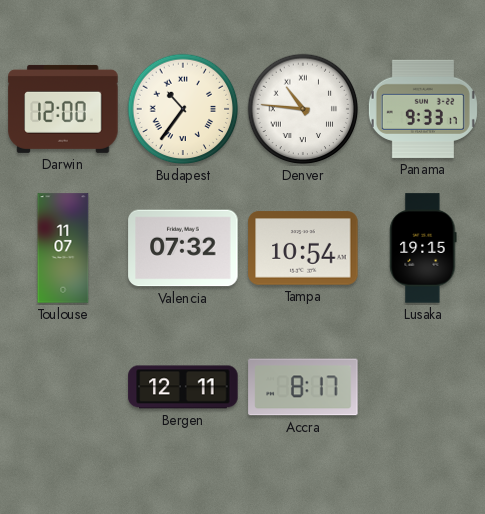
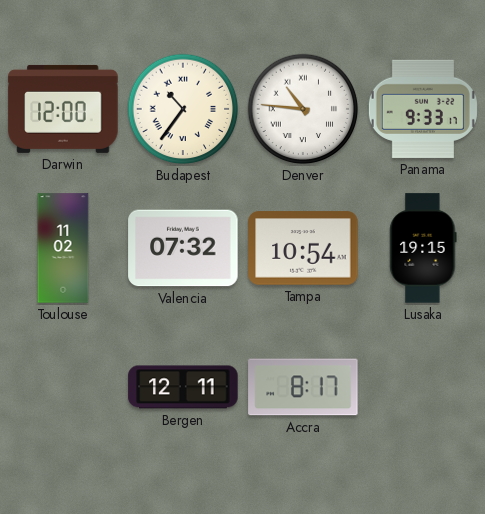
Toulouse: 11:07 -> 11:02
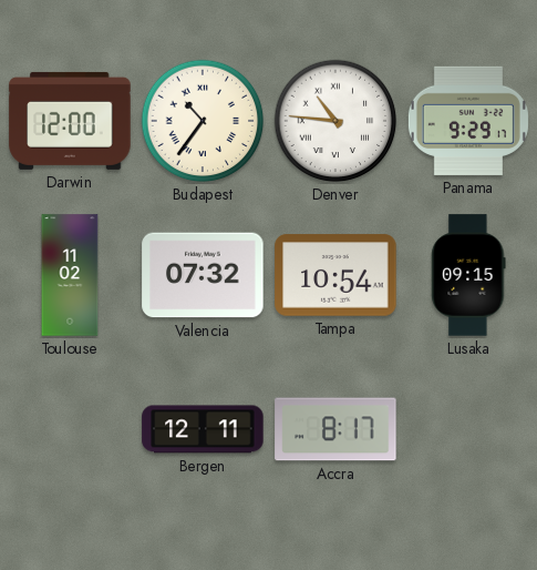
Panama: 9:33 -> 9:29
Lusaka: 19:15 -> 09:15
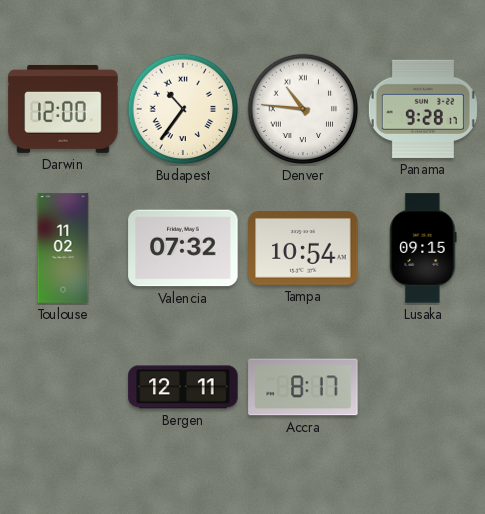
Panama: 9:29 -> 9:28
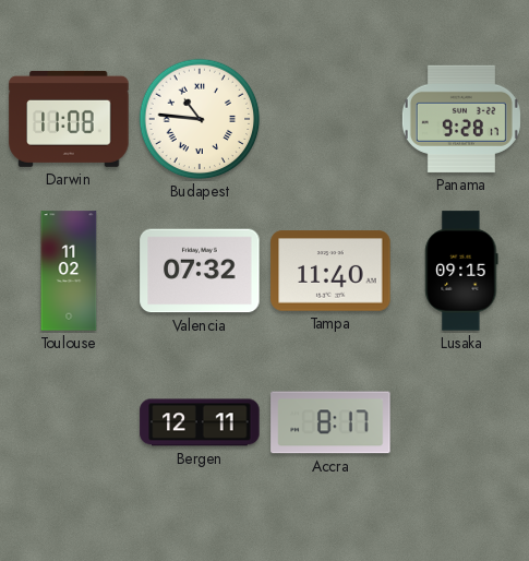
Darwin: 12:00 -> 11:08
Budapest: 10:36 -> 10:46
Denver: 10:46 -> none
Tampa: 10:54 -> 11:40
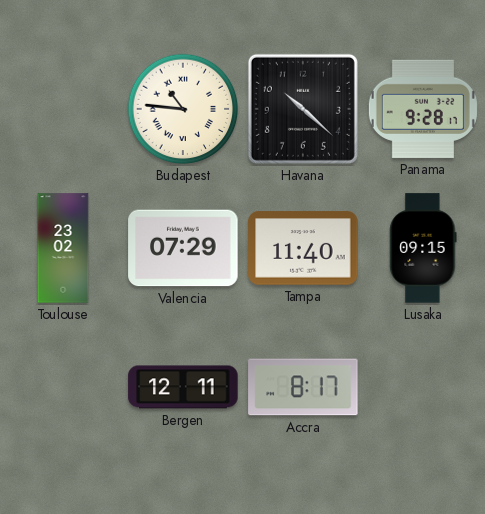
Darwin: 11:08 -> none
Havana: none -> 10:22
Toulouse: 11:02 -> 23:02
Valencia: 07:32 -> 07:29
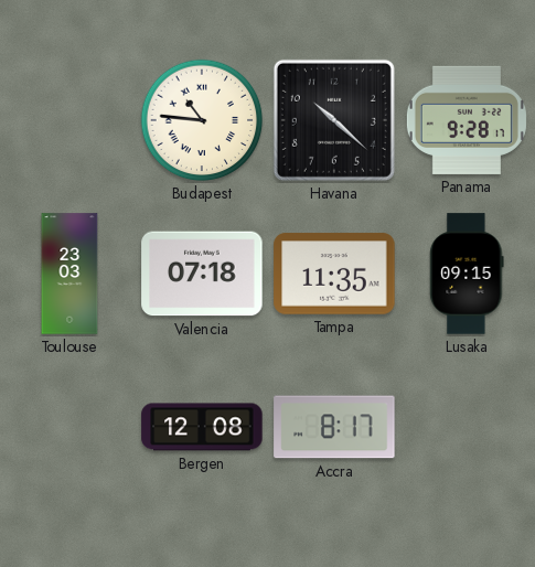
Toulouse: 23:02 -> 23:03
Valencia: 07:29 -> 07:18
Tampa: 11:40 -> 11:35
Bergen: 12:11 -> 12:08
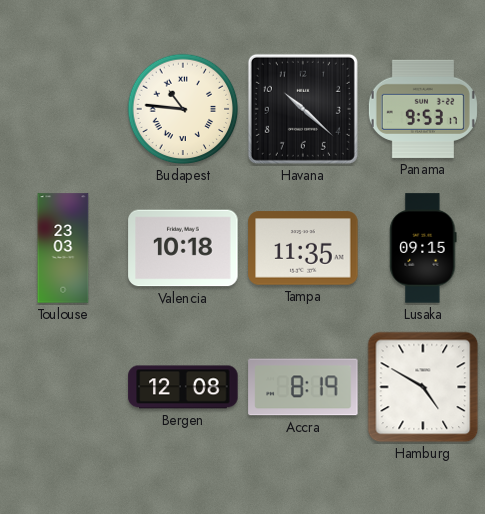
Panama: 9:28 -> 9:53
Valencia: 07:18 -> 10:18
Accra: 8:17 -> 8:19
Hamburg: none -> 4:50
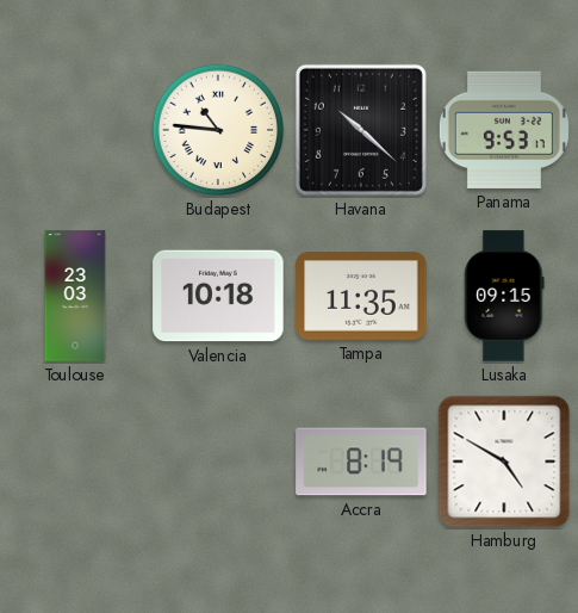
Bergen: 12:08 -> none
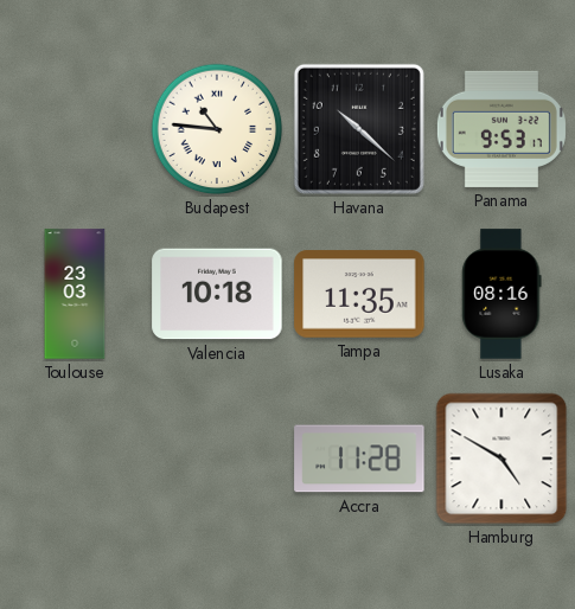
Lusaka: 09:15 -> 08:16
Accra: 8:19 -> 11:28
